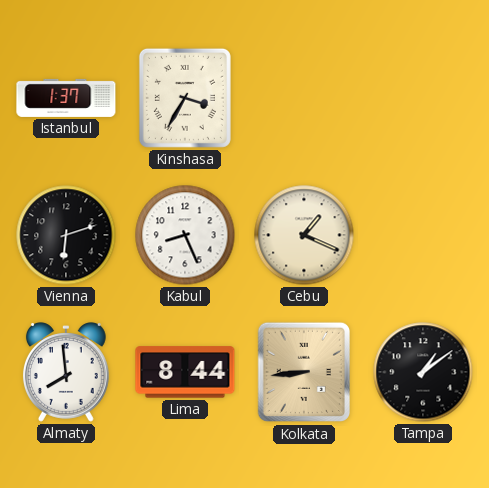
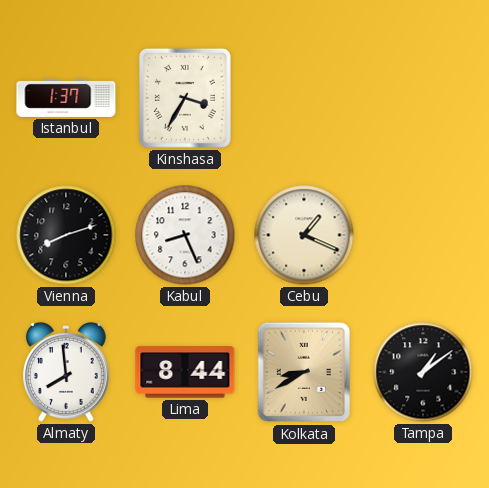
Vienna: 6:12 -> 8:12
Kolkata: 8:44 -> 8:40
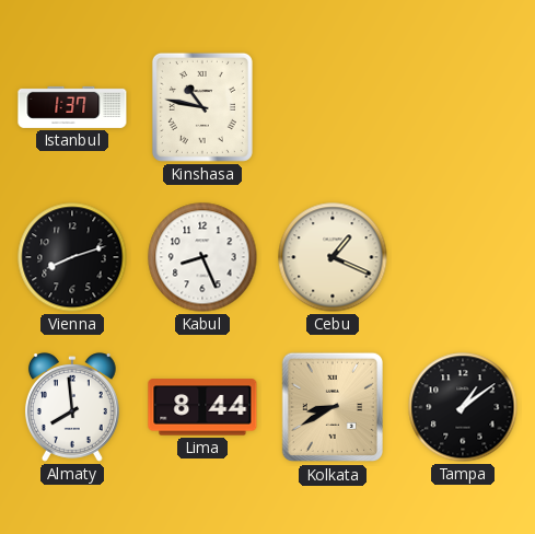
Kinshasa: 3:35 -> 10:47
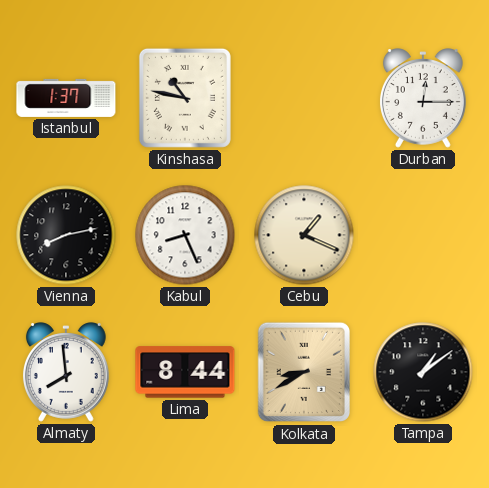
Durban: none -> 12:15
Vienna: 8:12 -> 8:13
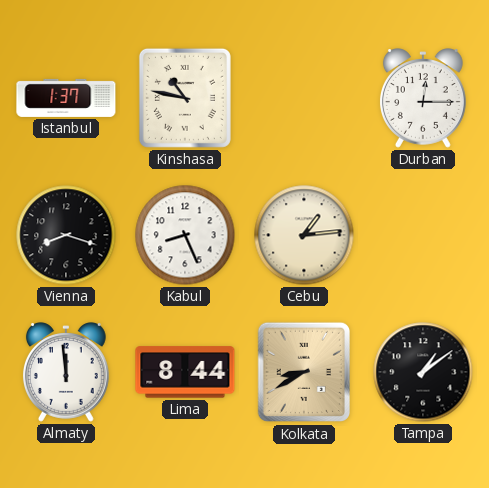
Vienna: 8:13 -> 8:18
Cebu: 1:19 -> 1:14
Almaty: 7:59 -> 11:59
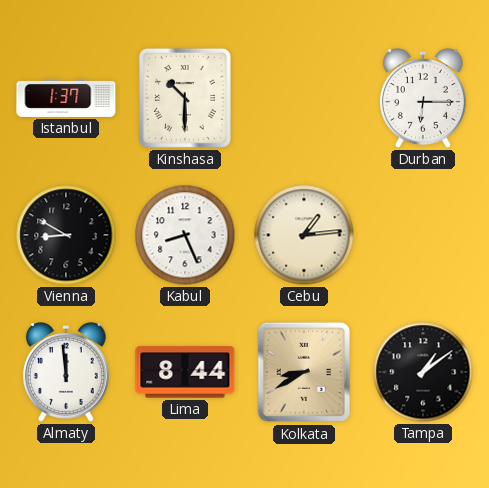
Kinshasa: 10:47 -> 10:30
Durban: 12:15 -> 6:15
Vienna: 8:18 -> 8:50
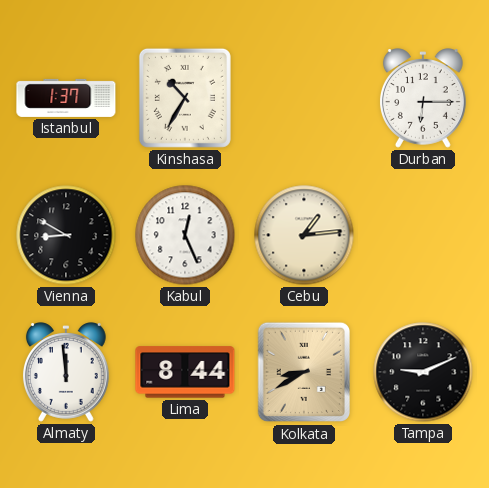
Kinshasa: 10:30 -> 10:35
Kabul: 8:26 -> 12:26
Tampa: 1:09 -> 9:11
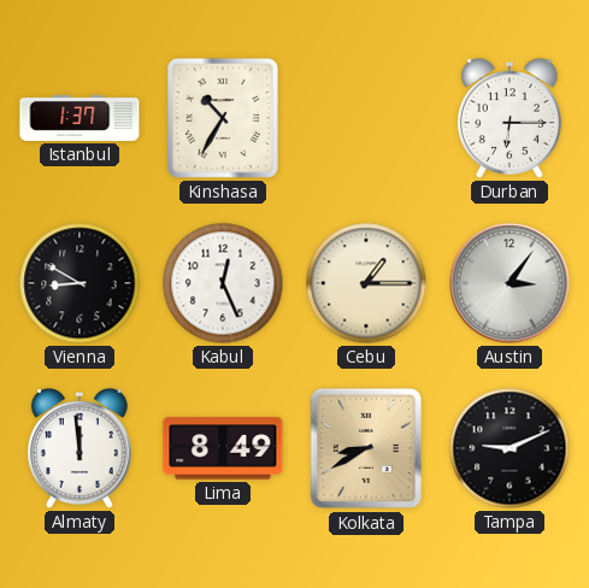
Cebu: 1:14 -> 1:15
Austin: none -> 3:06
Lima: 8:44 -> 8:49
